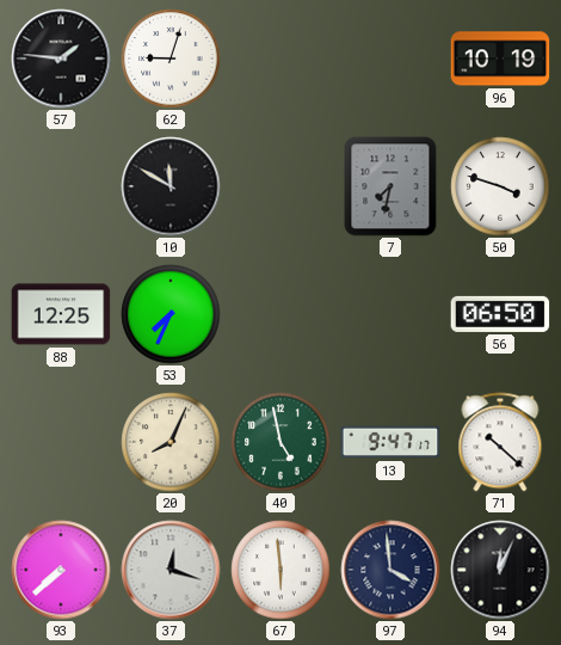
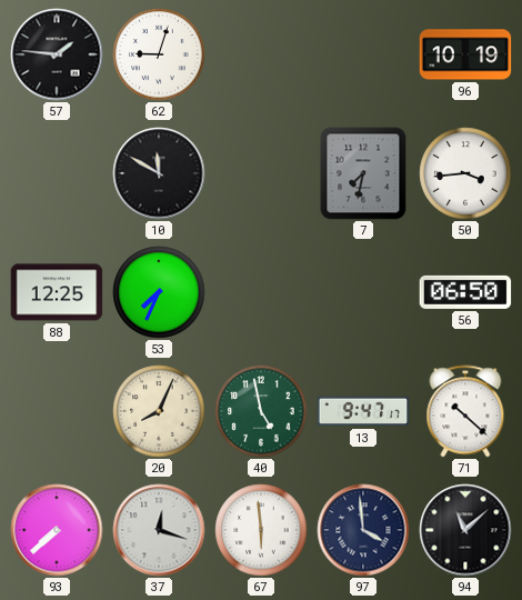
50: 3:48 -> 3:44
94: 12:04 -> 11:08
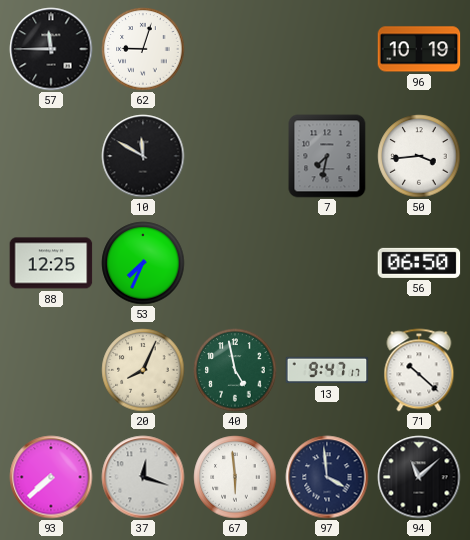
57: 1:46 -> 11:45
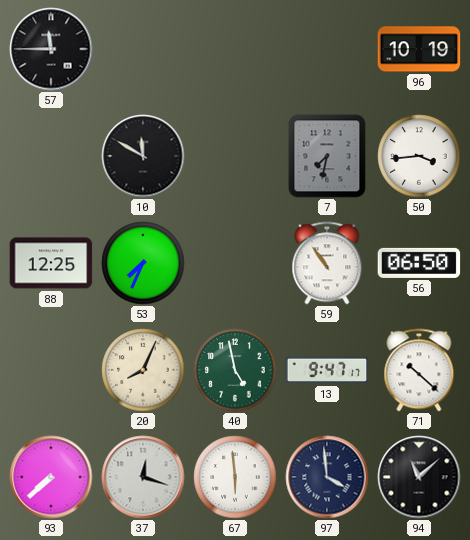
62: 9:03 -> none
59: none -> 10:54
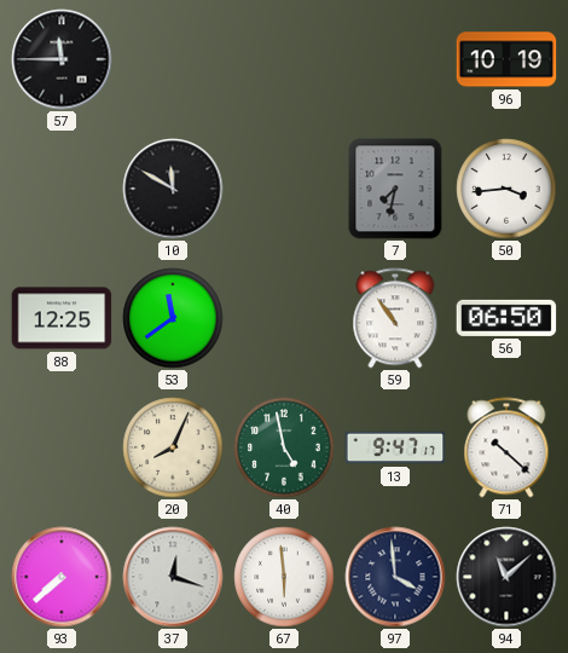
53: 7:34 -> 11:39
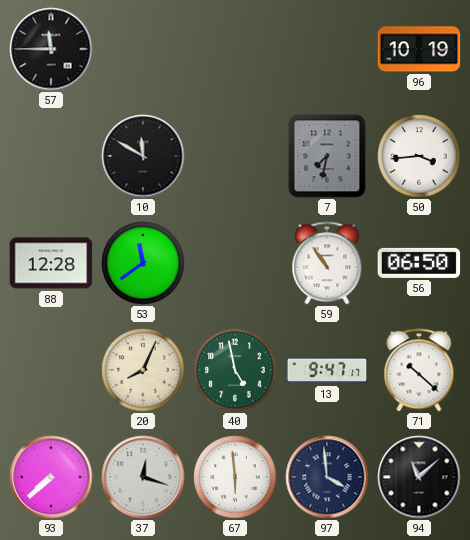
88: 12:25 -> 12:28
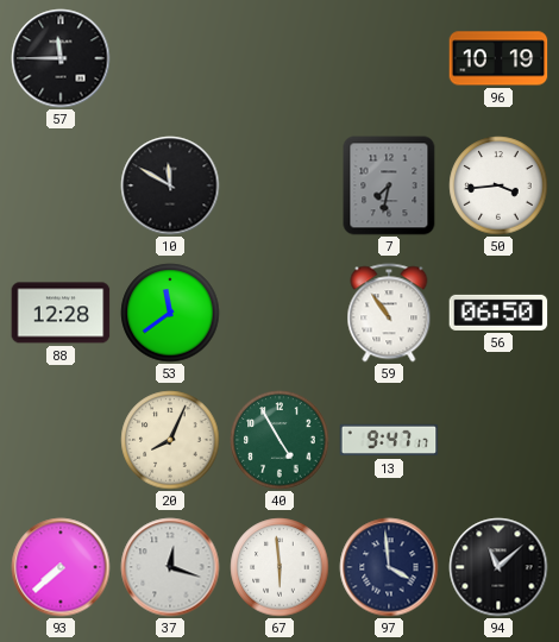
40: 4:58 -> 4:55
71: 10:22 -> none
